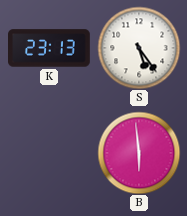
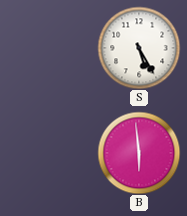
K: 23:13 -> none
S: 5:24 -> 5:25
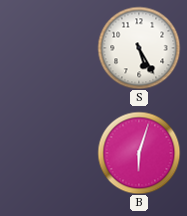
B: 5:59 -> 6:03
